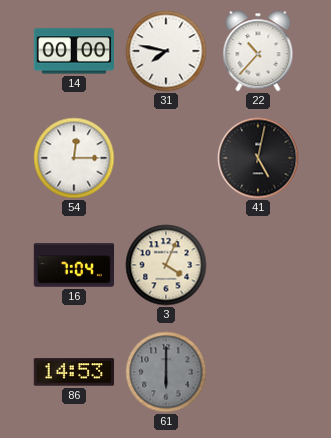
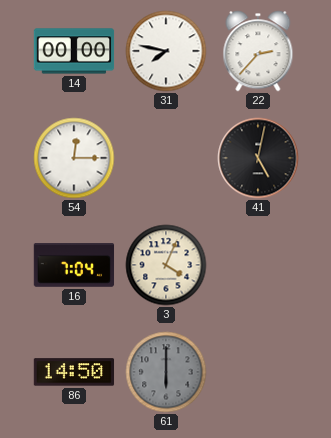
22: 10:37 -> 2:37
86: 14:53 -> 14:50
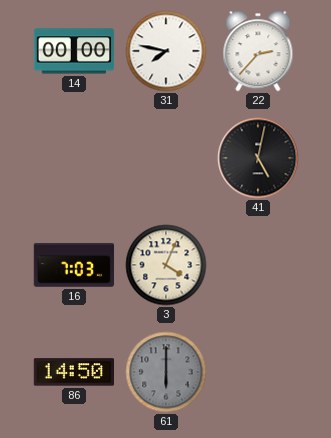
54: 12:15 -> none
16: 7:04 -> 7:03
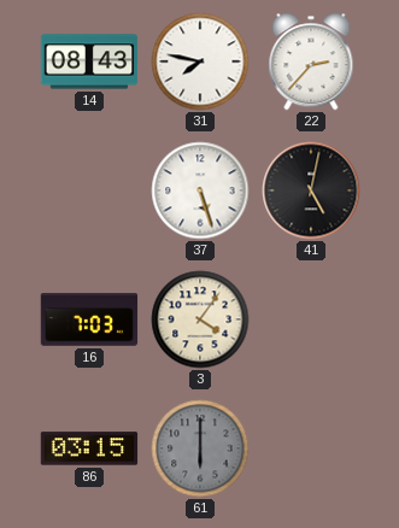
14: 00:00 -> 08:43
37: none -> 5:27
3: 4:04 -> 4:06
86: 14:50 -> 03:15
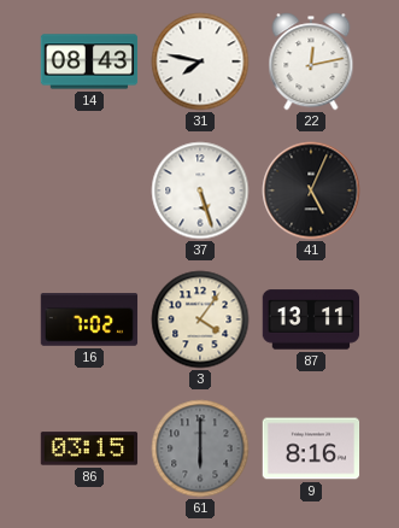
22: 2:37 -> 12:13
41: 5:02 -> 5:04
16: 7:03 -> 7:02
87: none -> 13:11
9: none -> 8:16
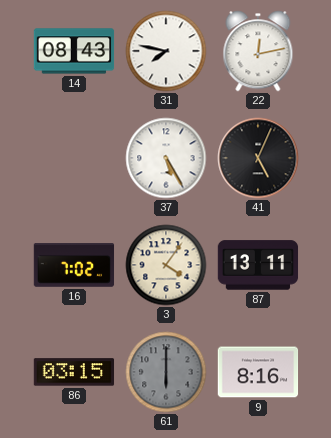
37: 5:27 -> 5:25
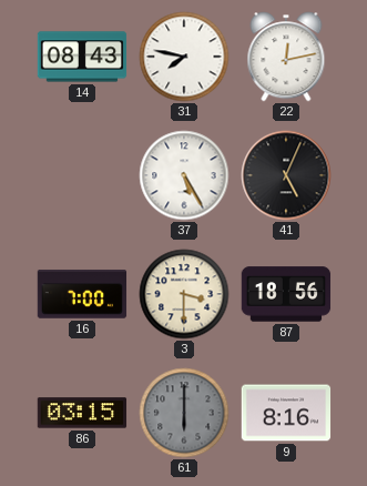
16: 7:02 -> 7:00
3: 4:06 -> 3:30
87: 13:11 -> 18:56
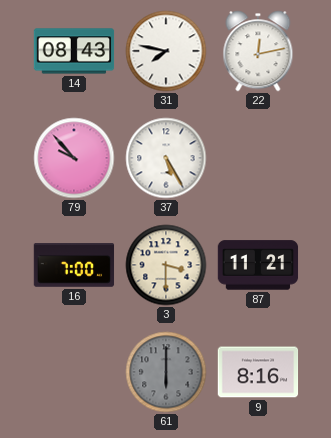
79: none -> 9:53
41: 5:04 -> none
87: 18:56 -> 11:21
86: 03:15 -> none
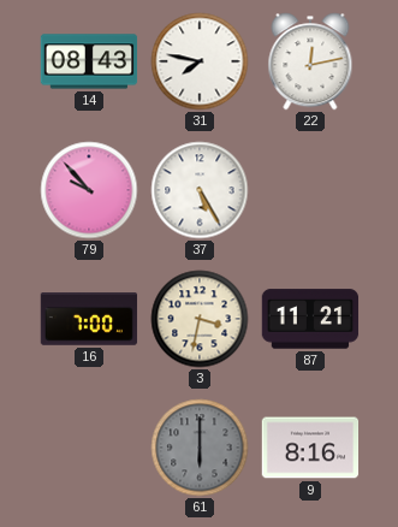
3: 3:30 -> 3:32
